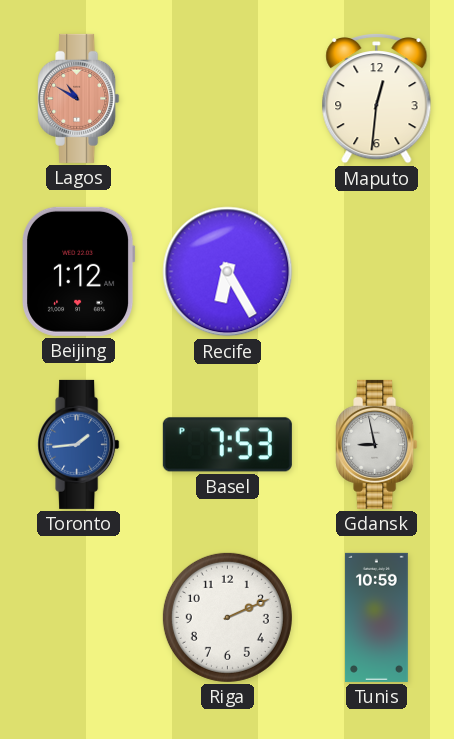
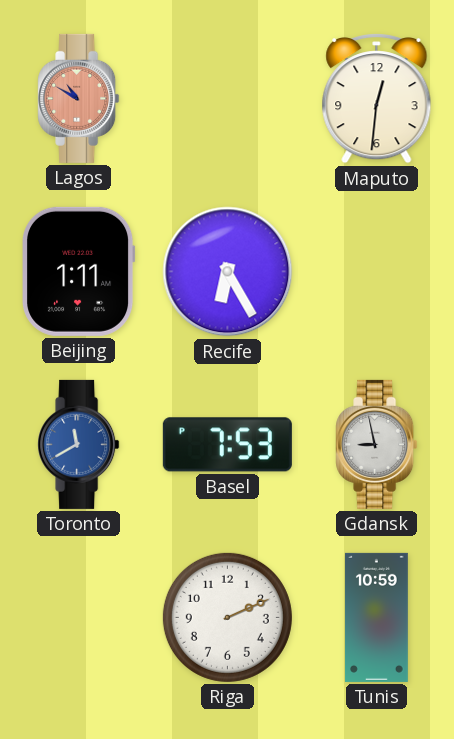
Beijing: 1:12 -> 1:11
Toronto: 1:44 -> 11:40
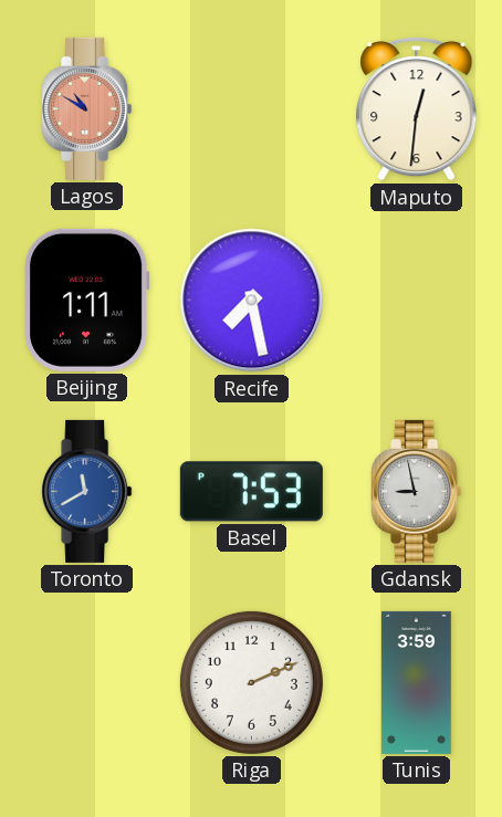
Recife: 6:25 -> 7:28
Tunis: 10:59 -> 3:59
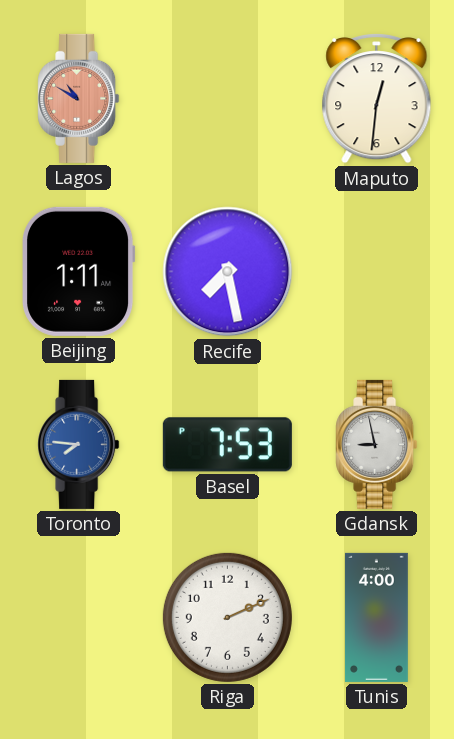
Toronto: 11:40 -> 7:46
Tunis: 3:59 -> 4:00
